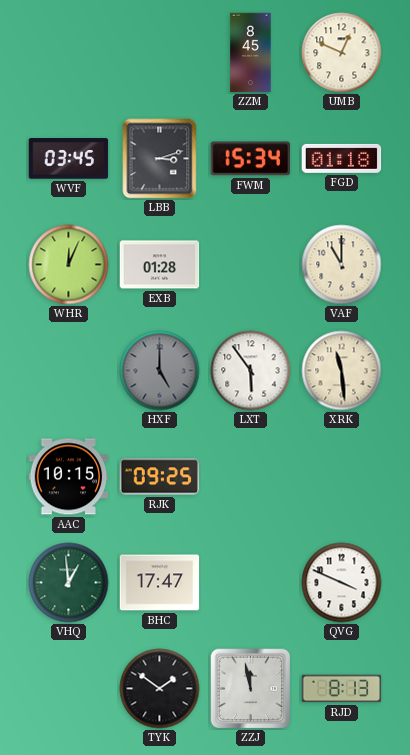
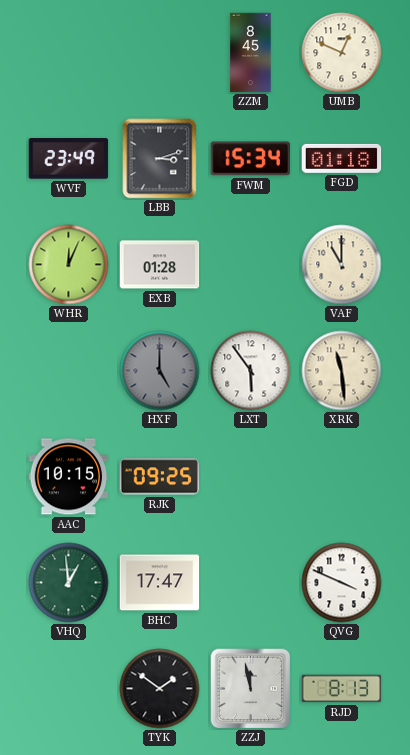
WVF: 03:45 -> 23:49
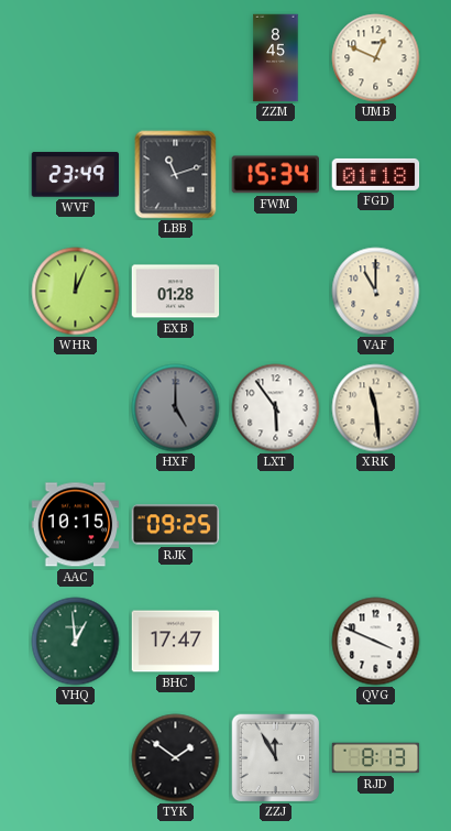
LBB: 3:12 -> 11:12
ZZJ: 11:58 -> 11:55
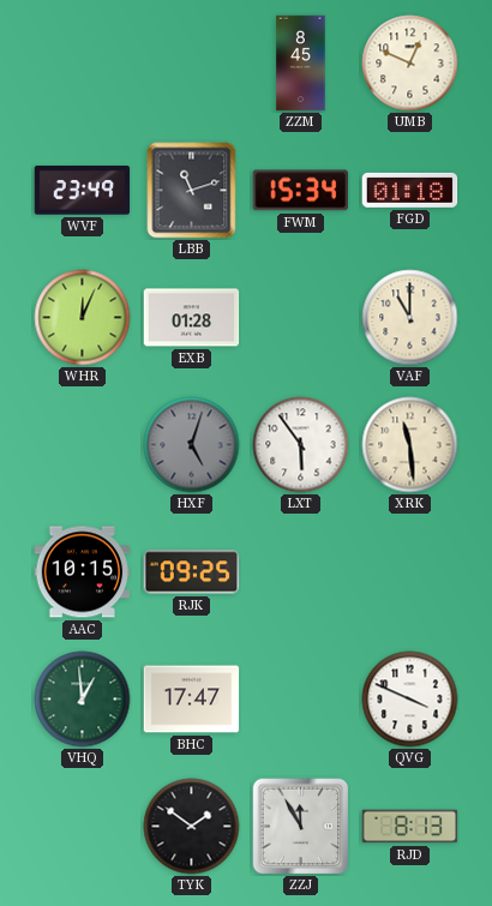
HXF: 5:00 -> 5:03
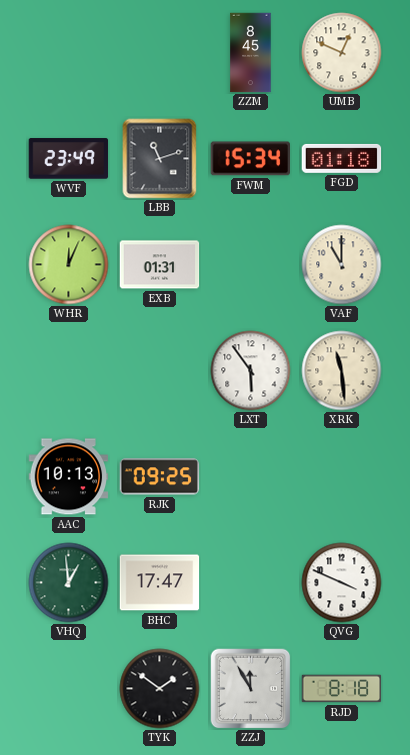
EXB: 01:28 -> 01:31
HXF: 5:03 -> none
AAC: 10:15 -> 10:13
RJD: 8:13 -> 8:18
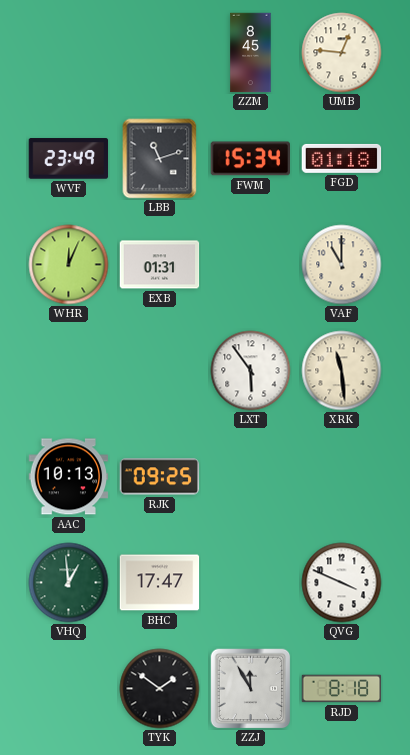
UMB: 12:49 -> 12:46
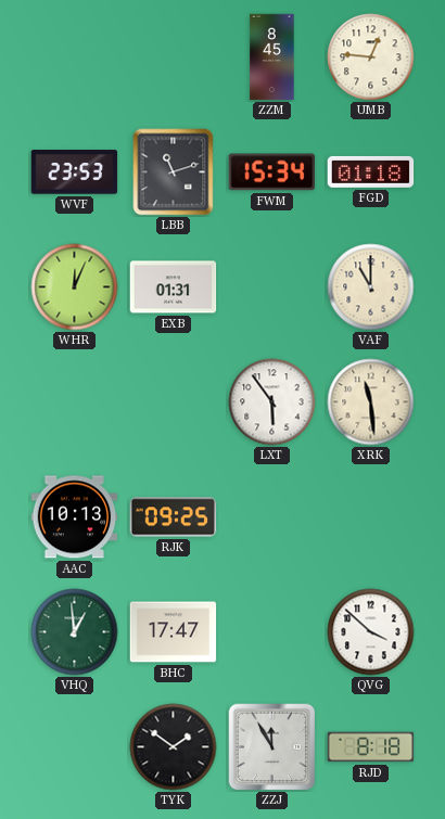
WVF: 23:49 -> 23:53
QVG: 3:49 -> 3:52
